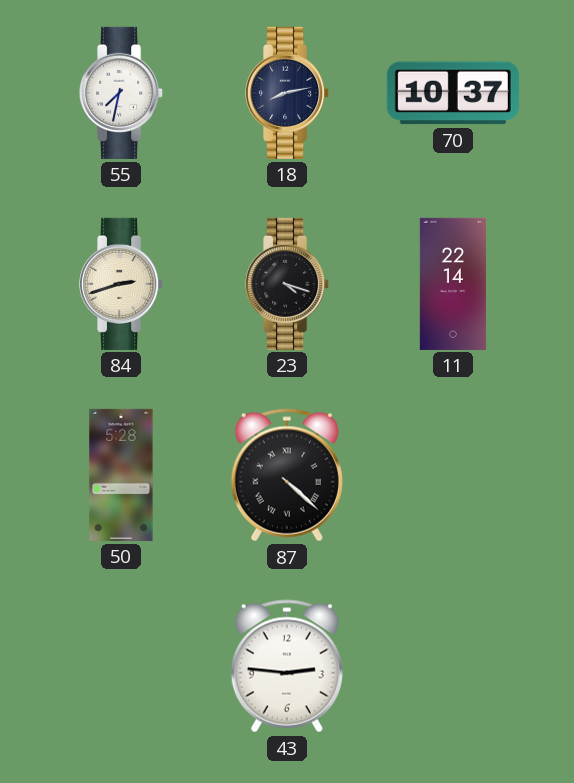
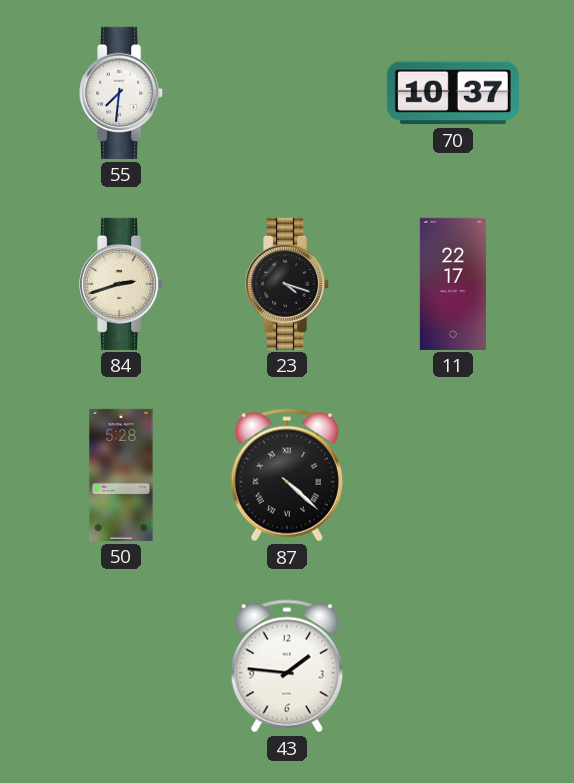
55: 7:32 -> 7:31
18: 8:13 -> none
11: 22:14 -> 22:17
43: 2:46 -> 1:46
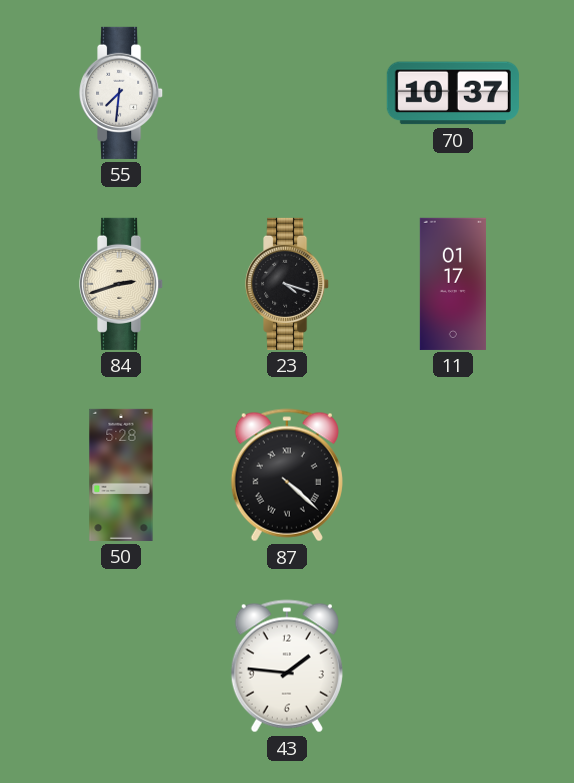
11: 22:17 -> 01:17
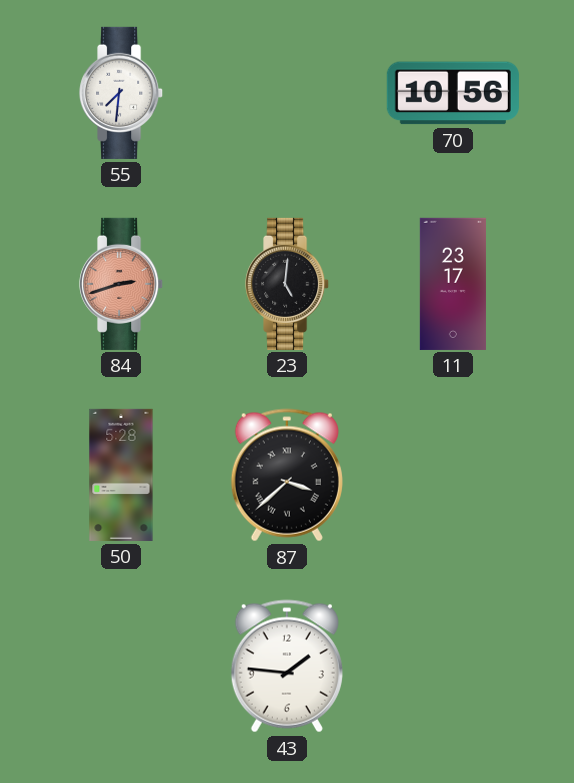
70: 10:37 -> 10:56
84 dial: cream -> salmon
23: 4:18 -> 5:01
11: 01:17 -> 23:17
87: 4:22 -> 3:38
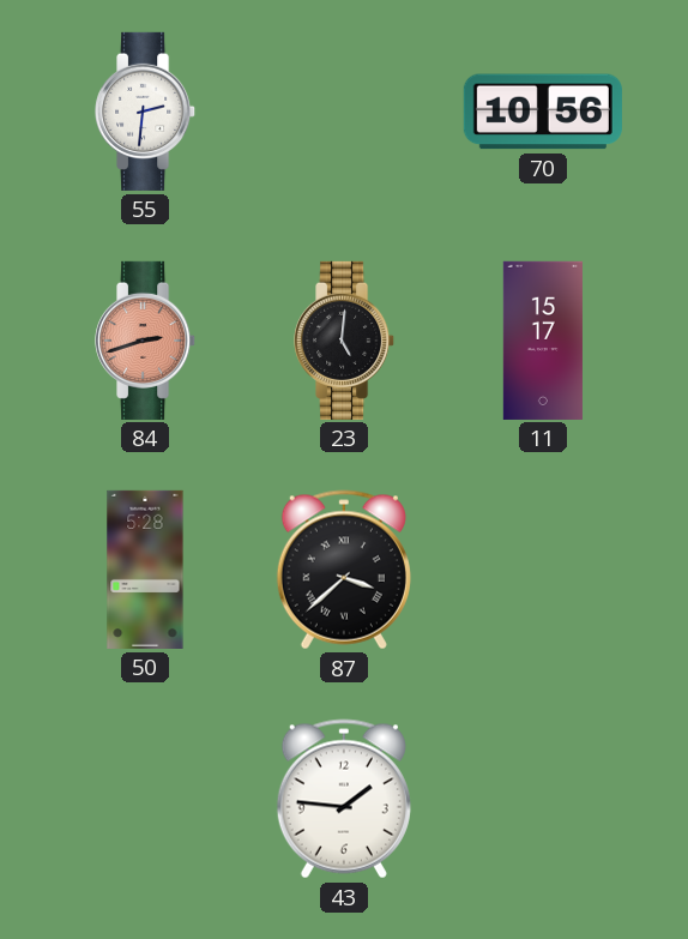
55: 7:31 -> 2:31
11: 23:17 -> 15:17
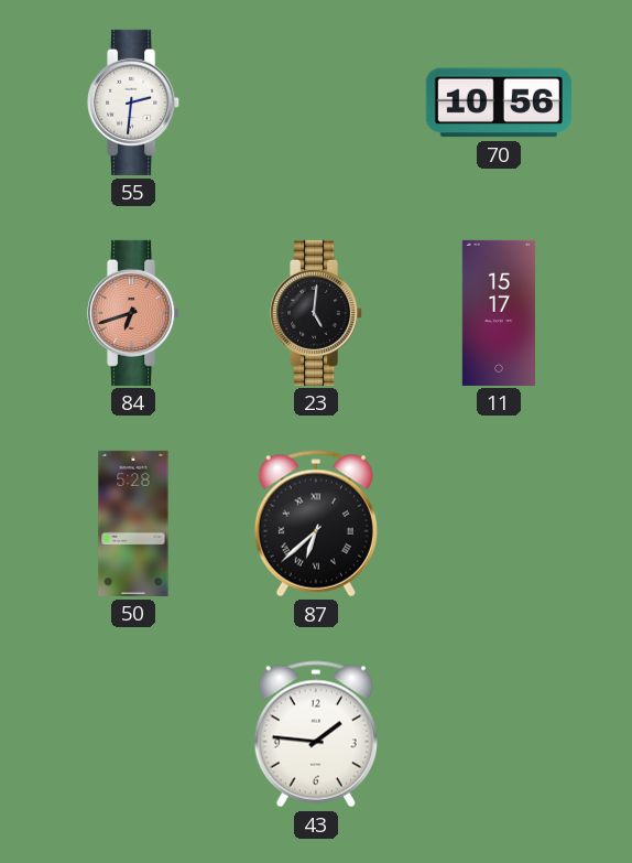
84: 2:42 -> 6:42
87: 3:38 -> 6:38
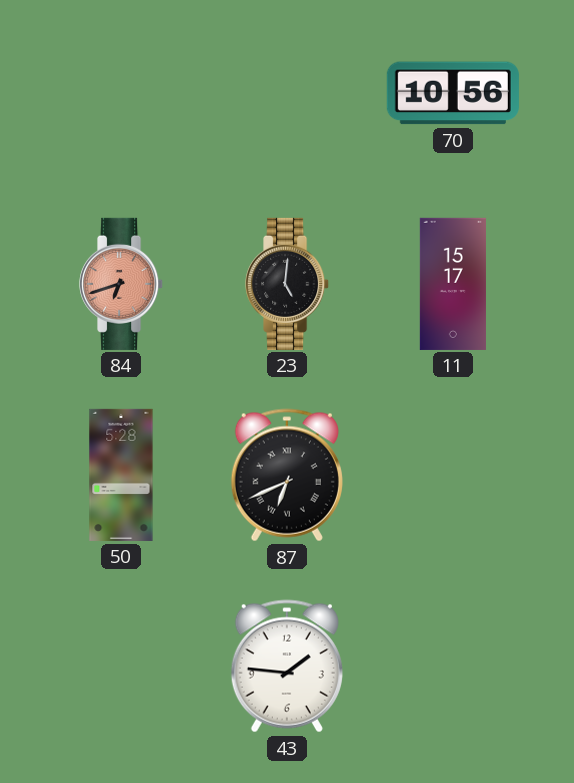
55: 2:31 -> none
87: 6:38 -> 6:41
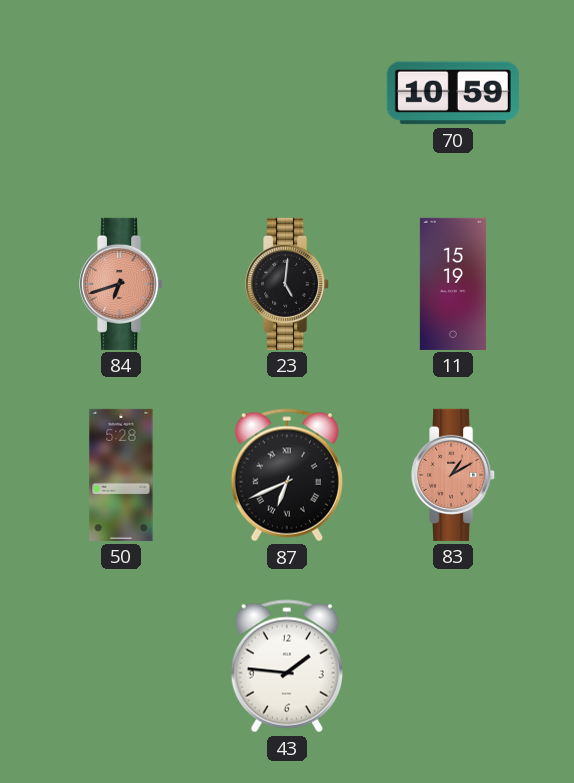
70: 10:56 -> 10:59
11: 15:17 -> 15:19
83: none -> 1:10
